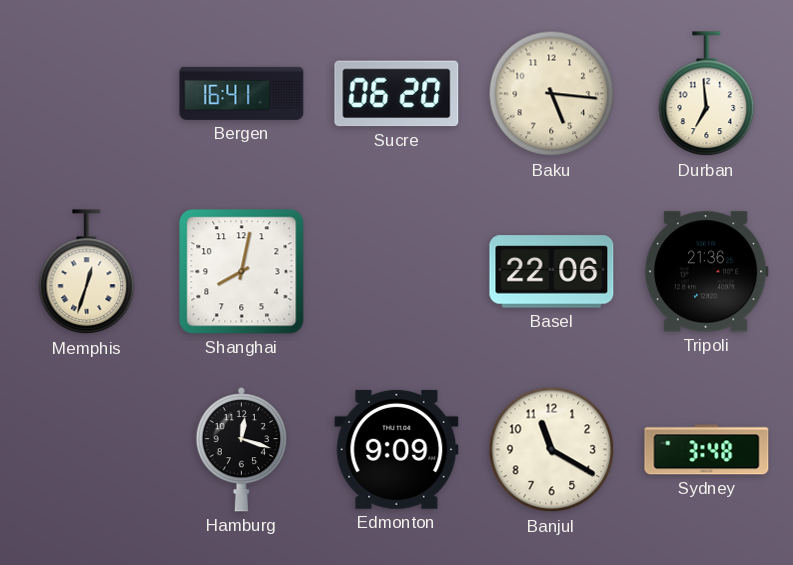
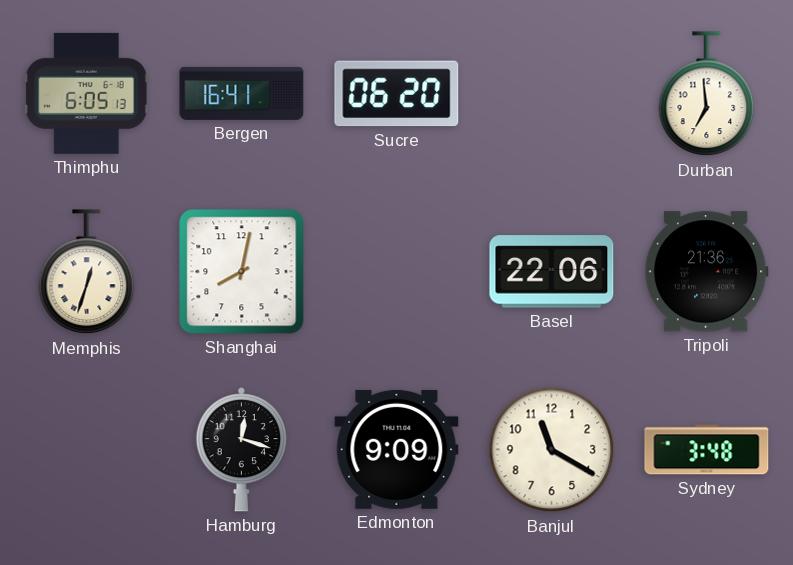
Thimphu: none -> 6:05
Baku: 5:16 -> none
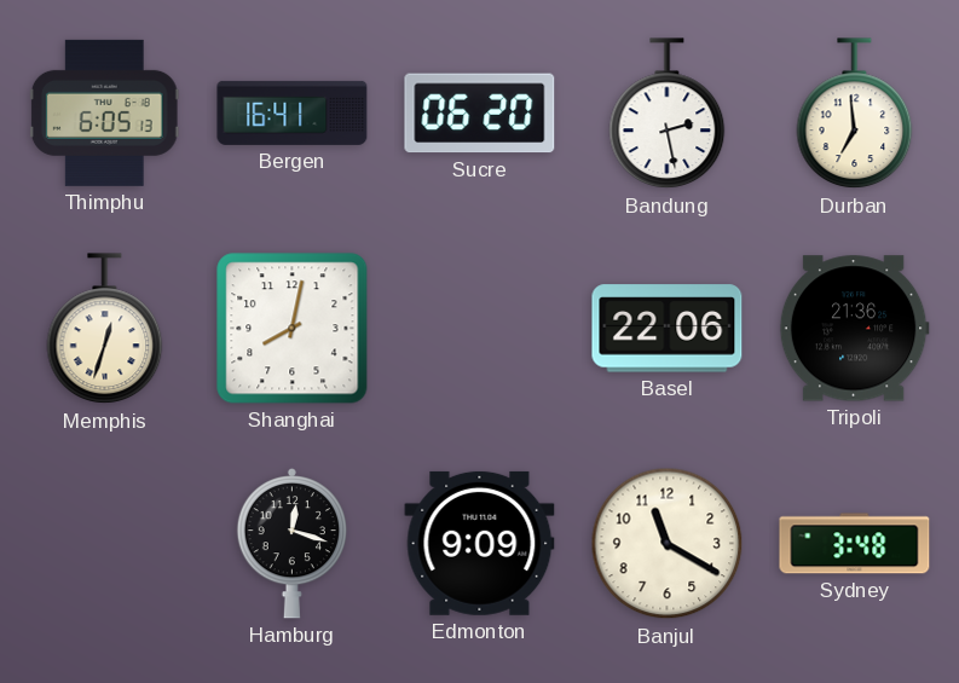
Bandung: none -> 2:28
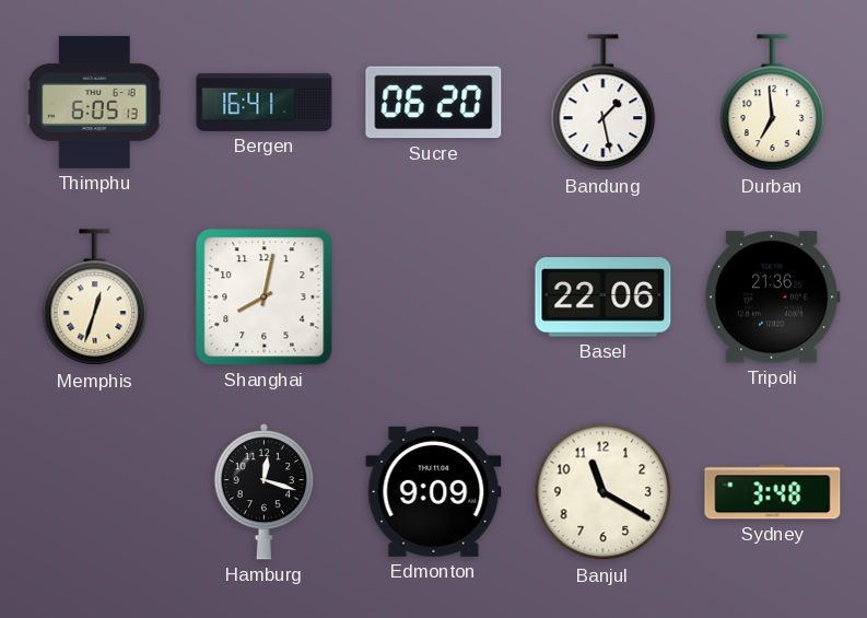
Bandung: 2:28 -> 1:28
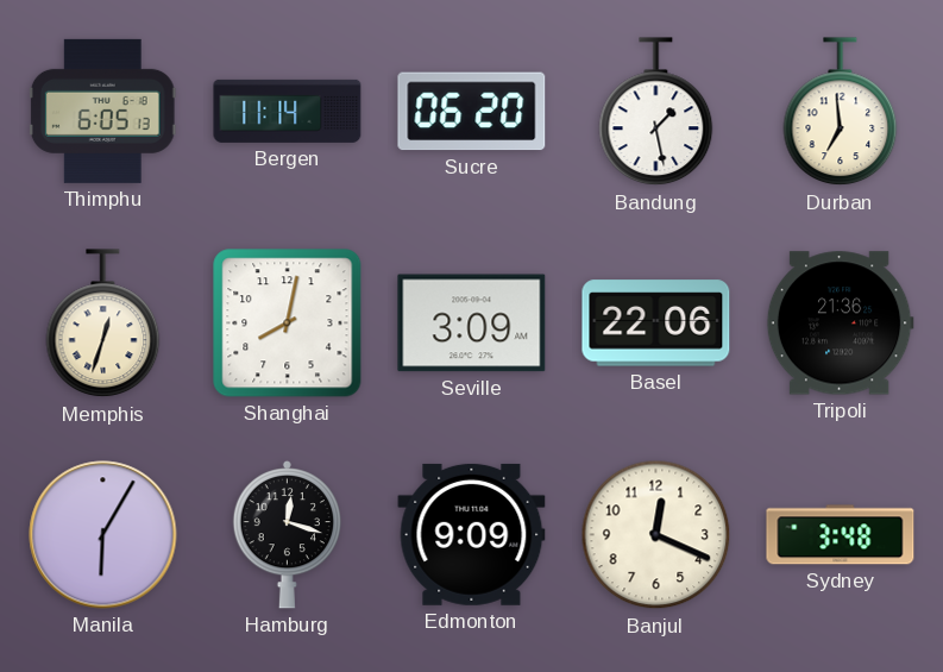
Bergen: 16:41 -> 11:14
Seville: none -> 3:09
Manila: none -> 6:05
Banjul: 11:20 -> 12:19
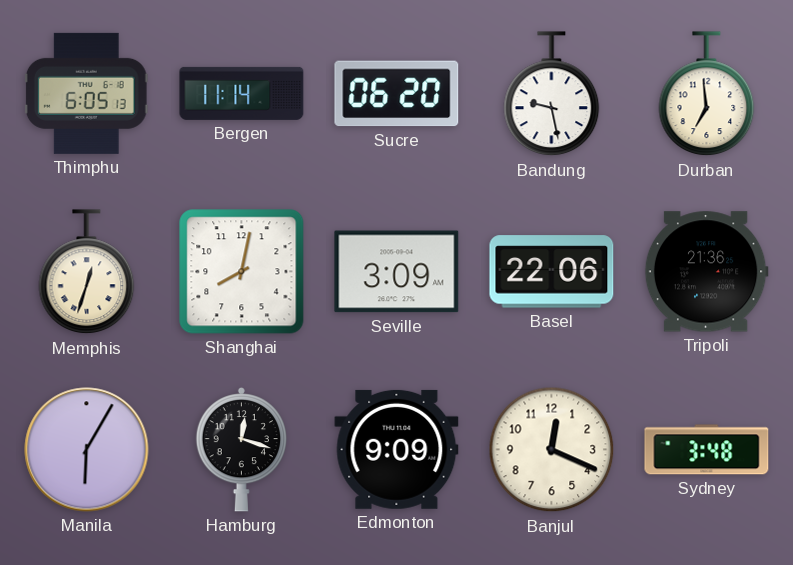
Bandung: 1:28 -> 9:28
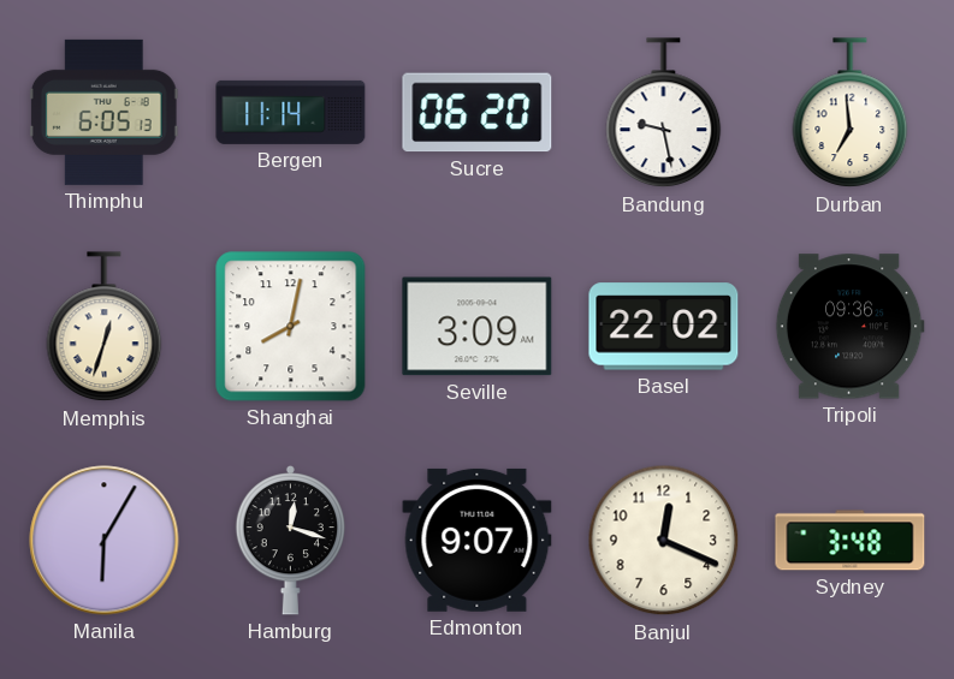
Basel: 22:06 -> 22:02
Tripoli: 21:36 -> 09:36
Edmonton: 9:09 -> 9:07
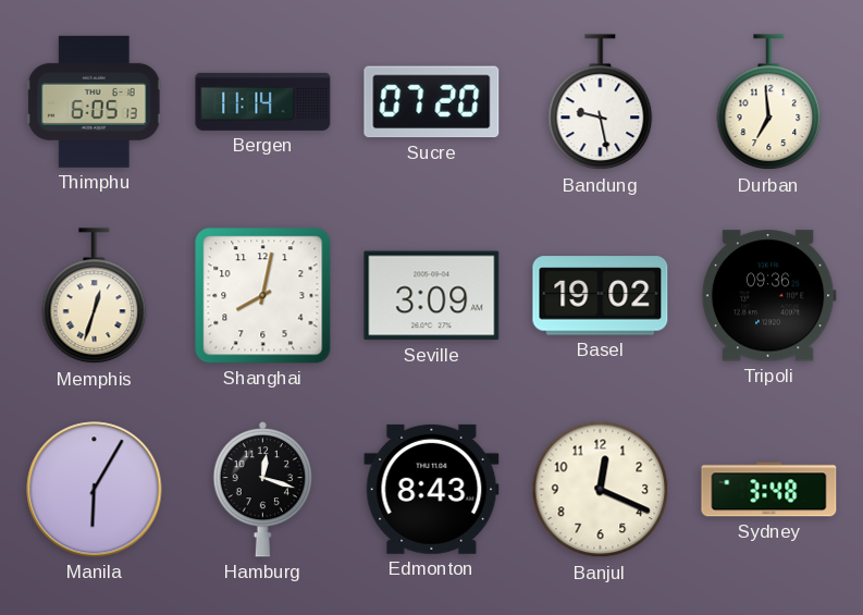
Sucre: 06:20 -> 07:20
Basel: 22:02 -> 19:02
Edmonton: 9:07 -> 8:43
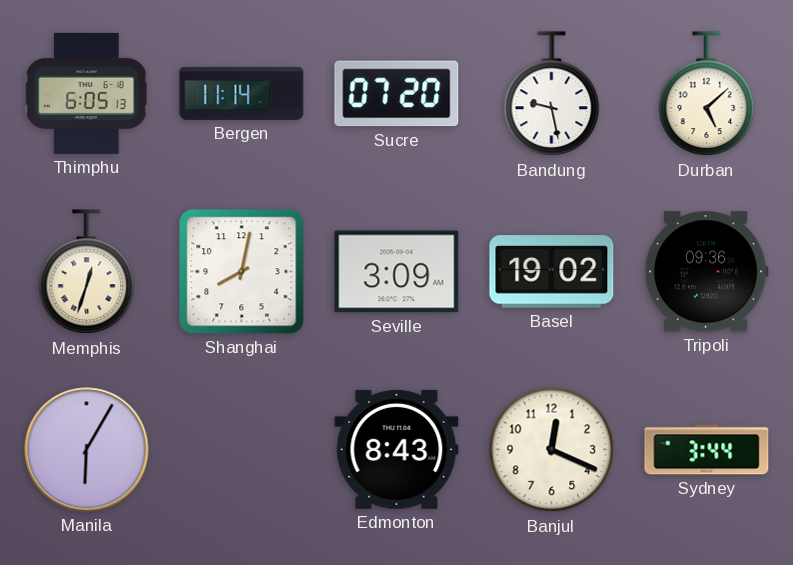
Durban: 6:59 -> 5:08
Hamburg: 12:18 -> none
Sydney: 3:48 -> 3:44
